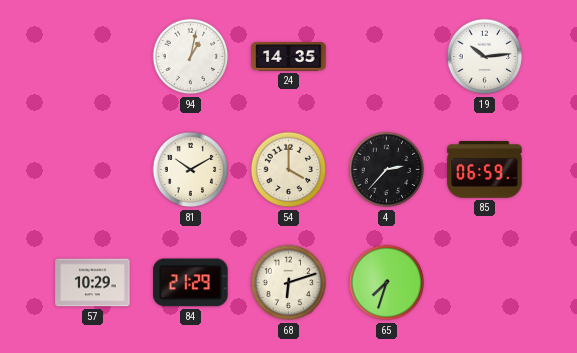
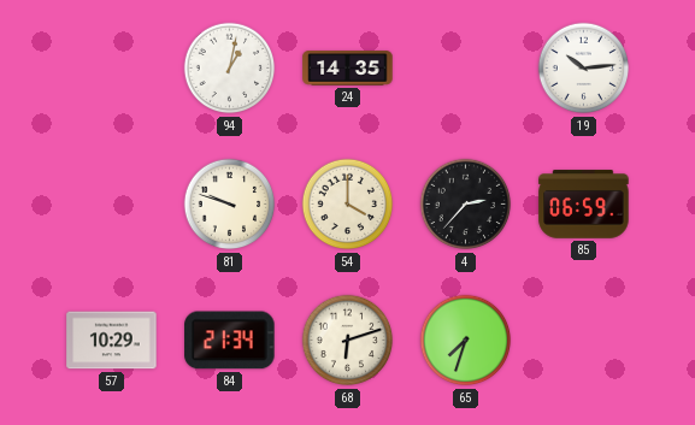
81: 10:10 -> 9:48
84: 21:29 -> 21:34
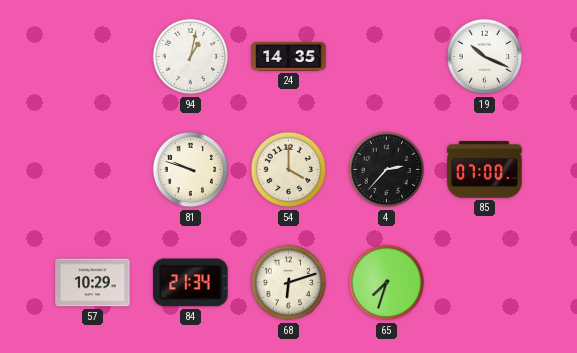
19: 10:14 -> 10:19
85: 06:59 -> 07:00
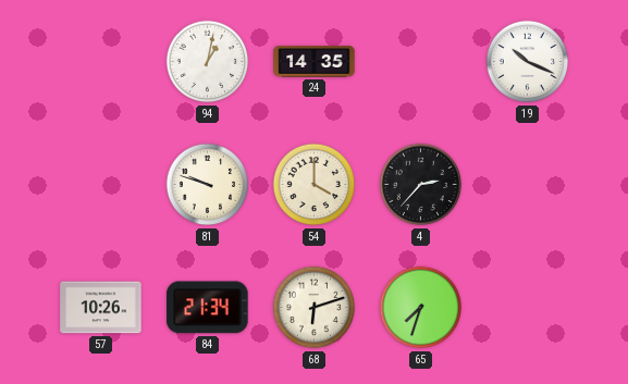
85: 07:00 -> none
57: 10:29 -> 10:26
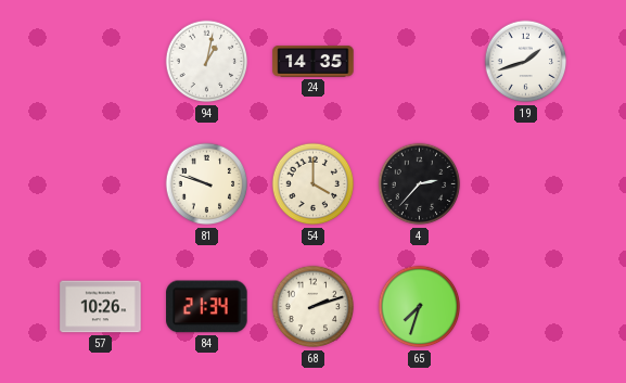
19: 10:19 -> 1:42
68: 6:12 -> 2:12
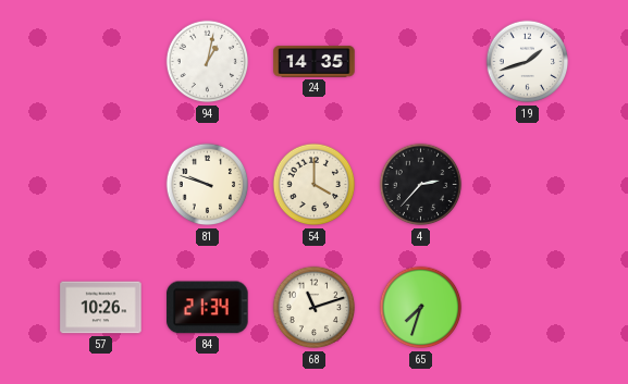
68: 2:12 -> 11:12
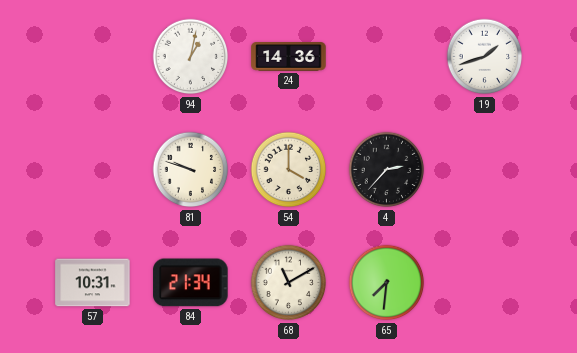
24: 14:35 -> 14:36
57: 10:26 -> 10:31
68: 11:12 -> 11:10
65: 7:33 -> 7:31
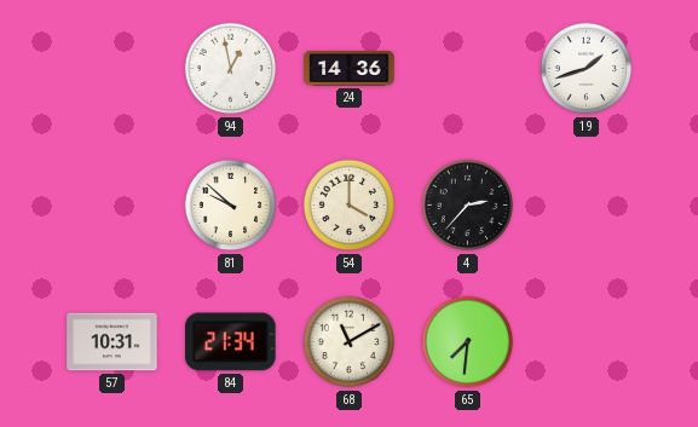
94: 1:02 -> 12:58
81: 9:48 -> 9:52
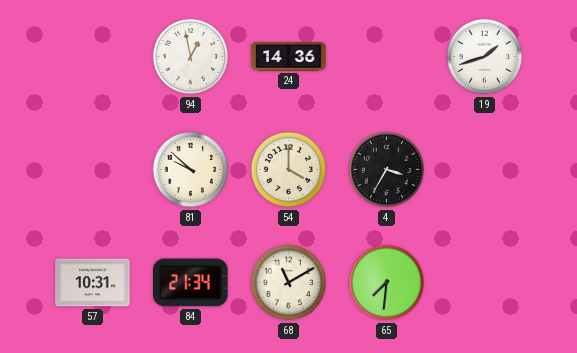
4: 2:37 -> 3:35
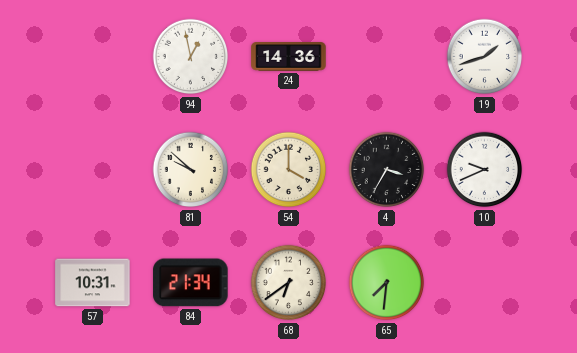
10: none -> 9:41
68: 11:10 -> 6:39
